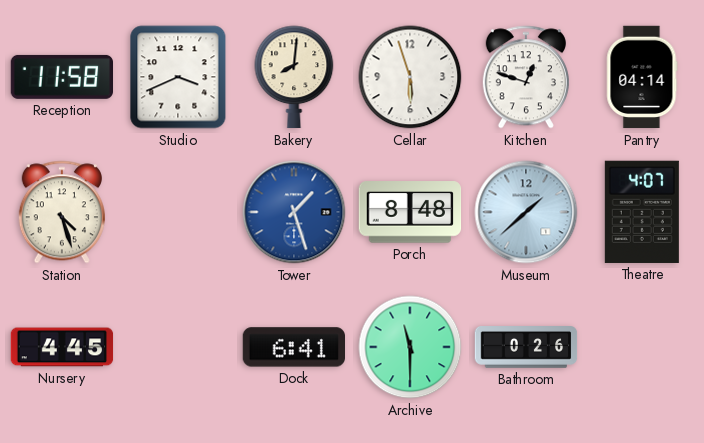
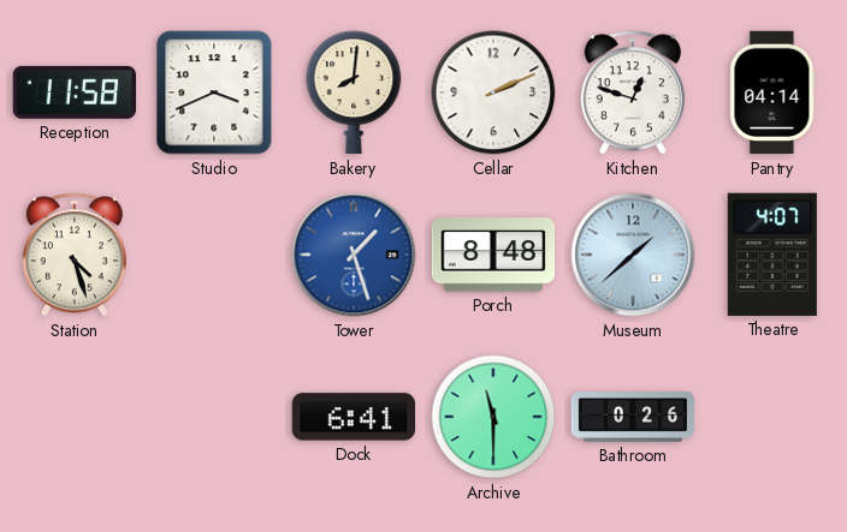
Cellar: 5:57 -> 2:11
Nursery: 4:45 -> none
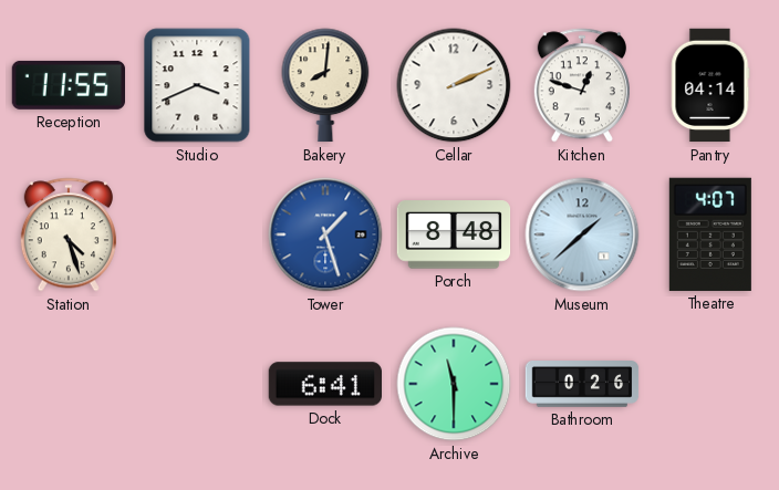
Reception: 11:58 -> 11:55
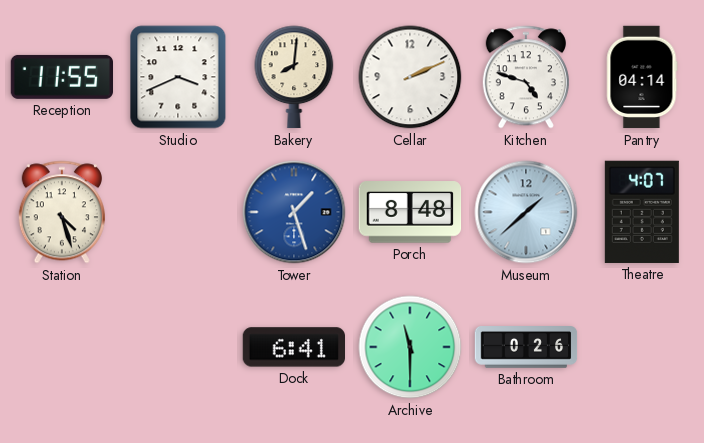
Kitchen: 12:48 -> 4:48
